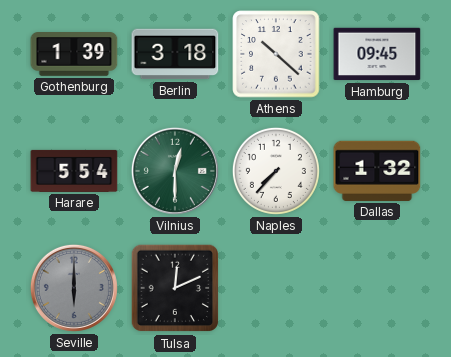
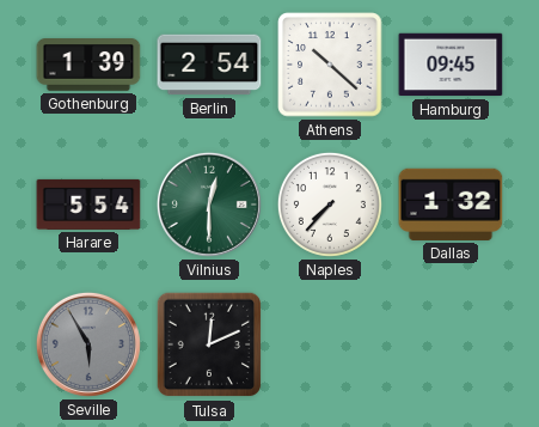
Berlin: 3:18 -> 2:54
Seville: 6:00 -> 5:55
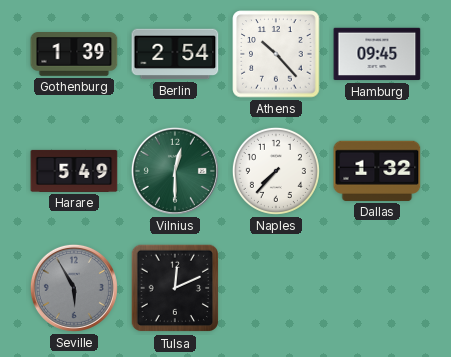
Athens: 10:22 -> 10:23
Harare: 5:54 -> 5:49
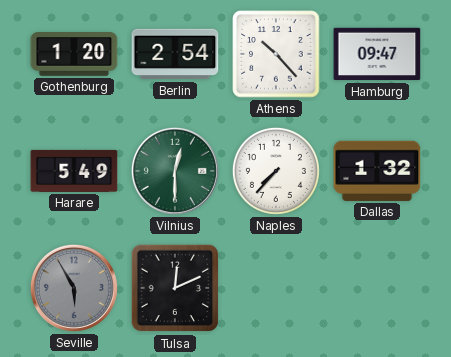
Gothenburg: 1:39 -> 1:20
Hamburg: 09:45 -> 09:47
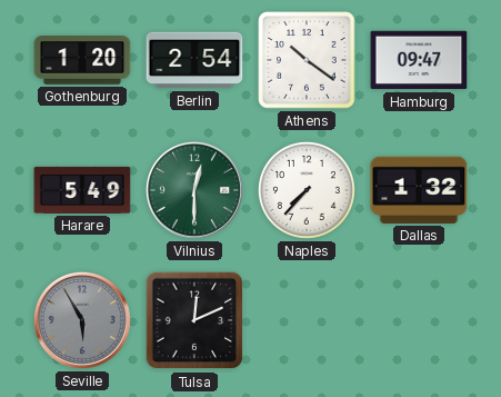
Athens: 10:23 -> 10:21
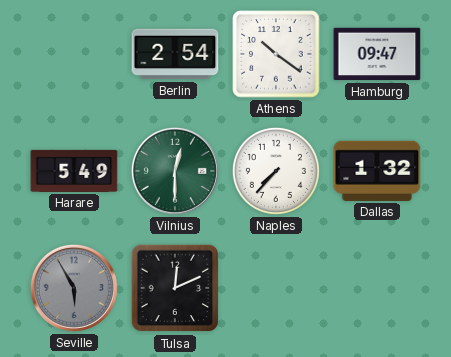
Gothenburg: 1:20 -> none
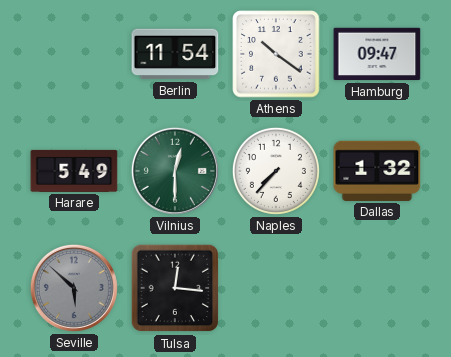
Berlin: 2:54 -> 11:54
Seville: 5:55 -> 5:52
Tulsa: 12:11 -> 12:16
